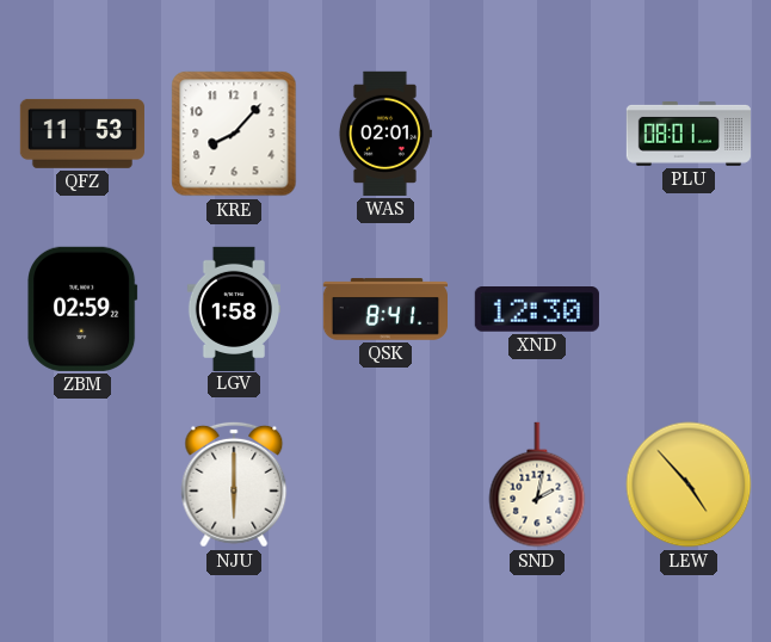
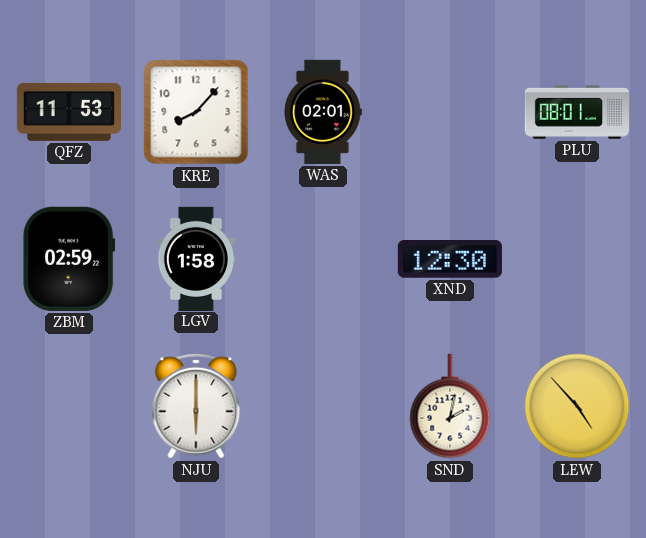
QSK: 8:41 -> none
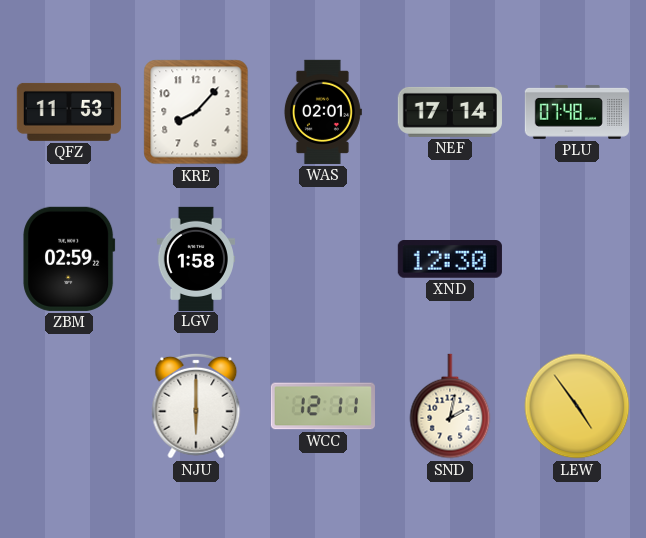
NEF: none -> 17:14
PLU: 08:01 -> 07:48
WCC: none -> 12:11
LEW: 4:53 -> 4:54
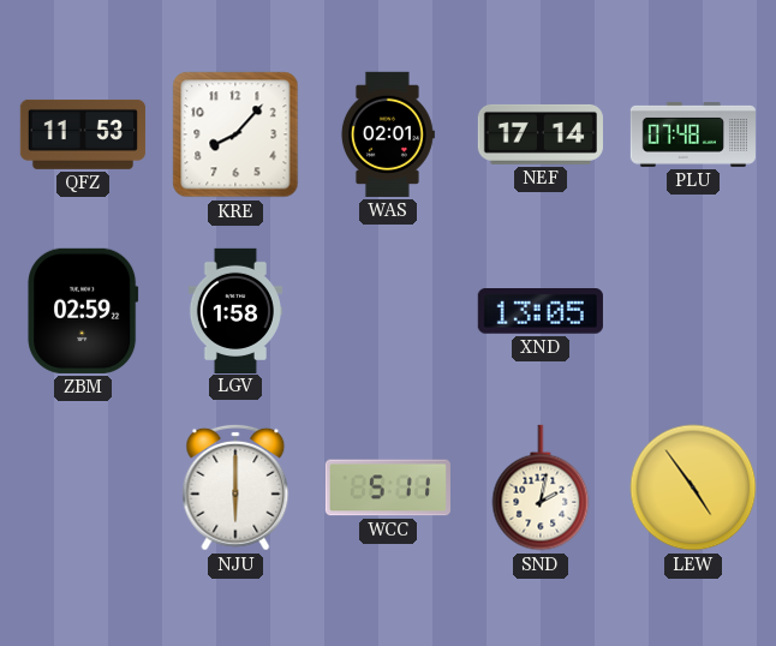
XND: 12:30 -> 13:05
WCC: 12:11 -> 5:11
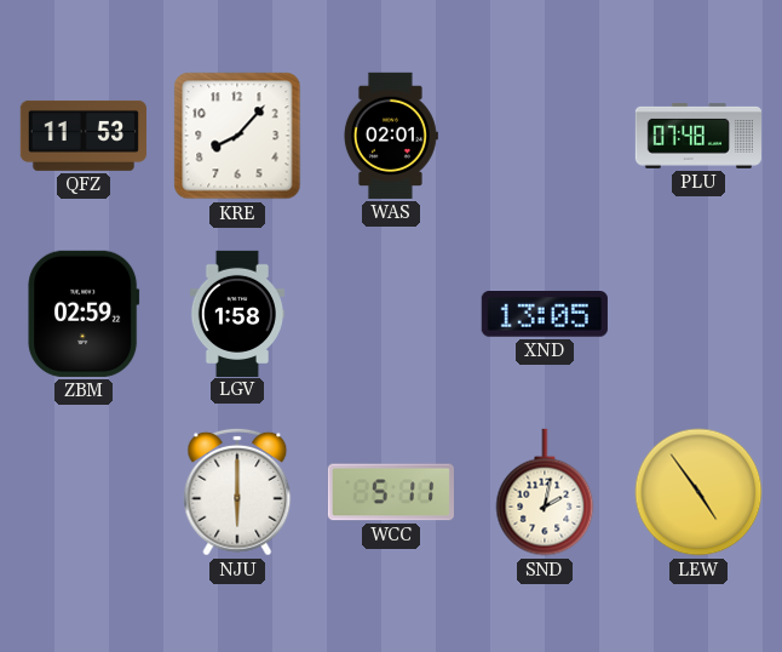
NEF: 17:14 -> none
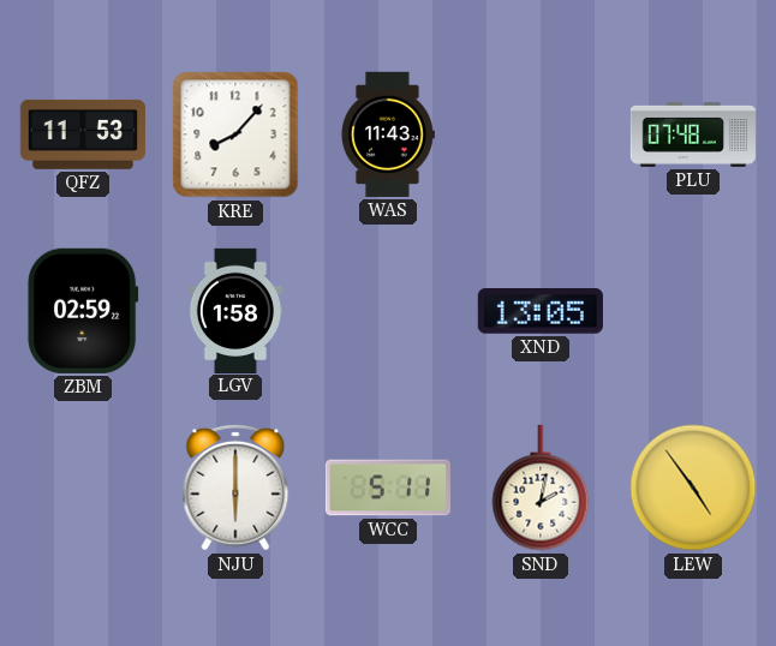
WAS: 02:01 -> 11:43
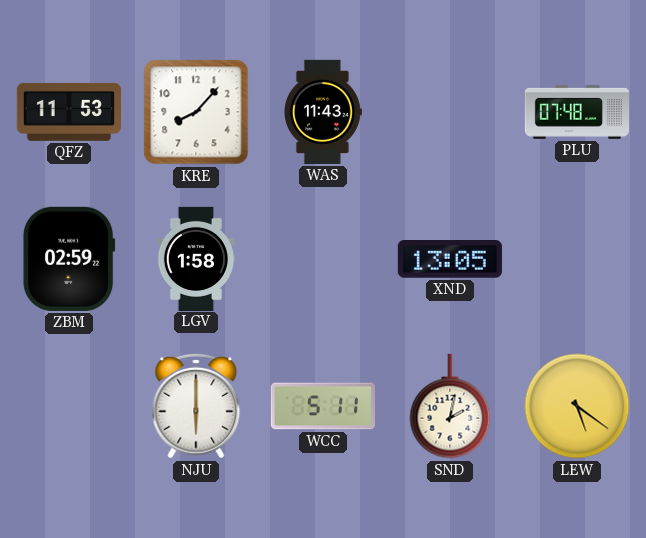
LEW: 4:54 -> 5:21
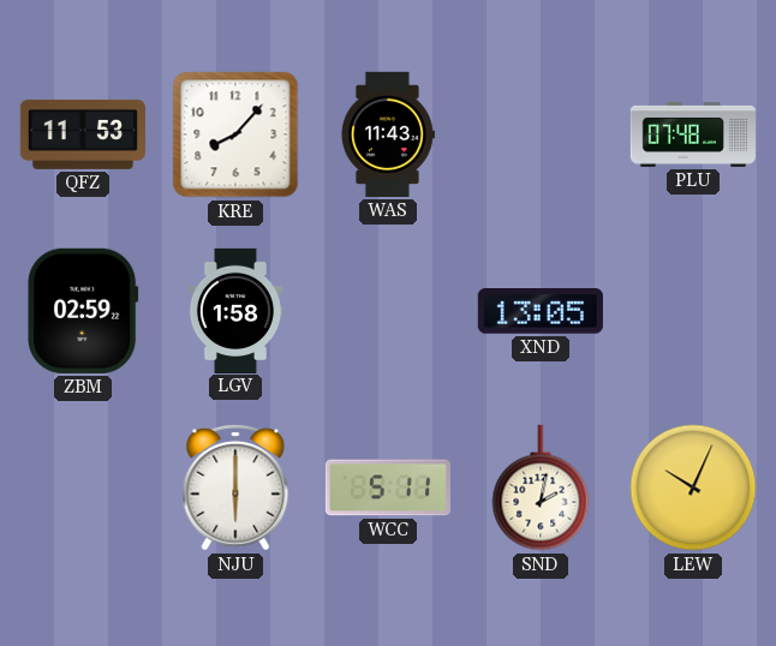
LEW: 5:21 -> 10:04
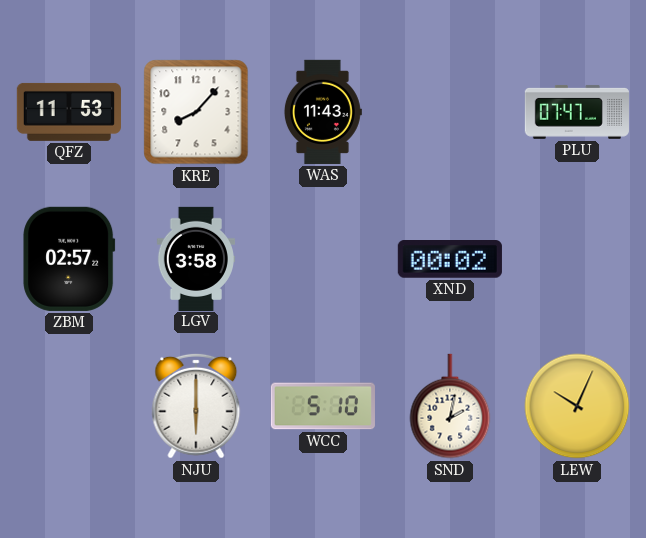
PLU: 07:48 -> 07:47
ZBM: 02:59 -> 02:57
LGV: 1:58 -> 3:58
XND: 13:05 -> 00:02
WCC: 5:11 -> 5:10
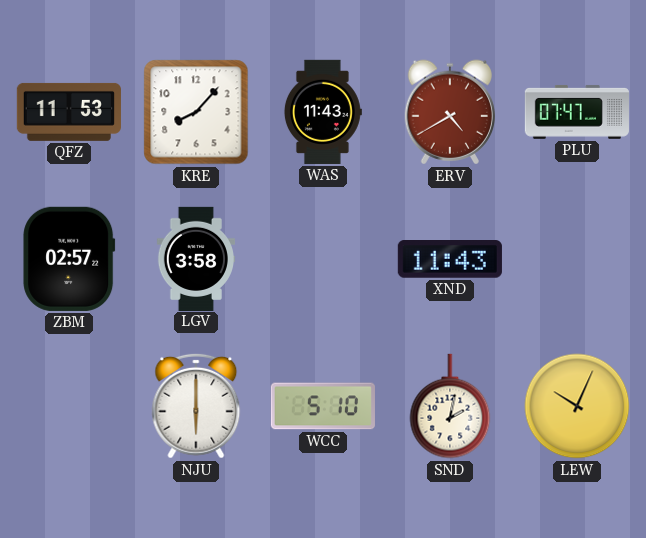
ERV: none -> 4:40
XND: 00:02 -> 11:43
